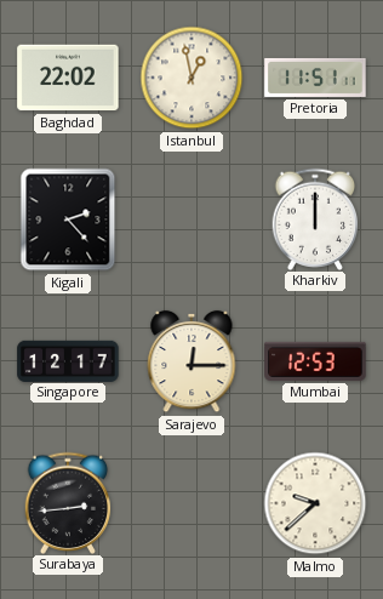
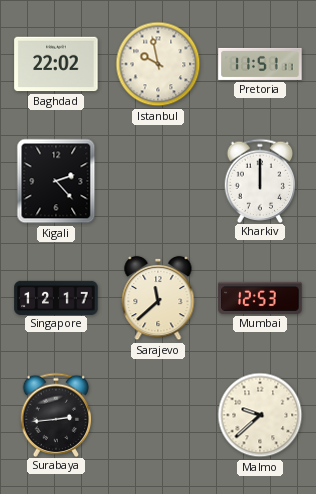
Istanbul: 12:58 -> 9:58
Sarajevo: 12:15 -> 11:38
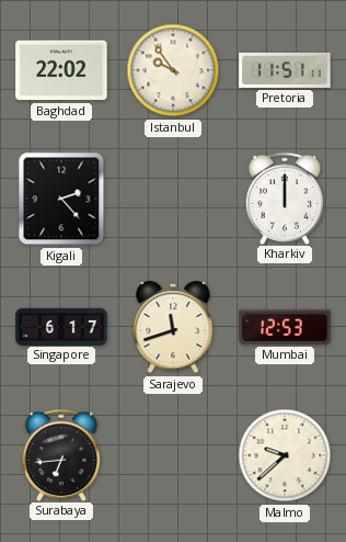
Istanbul: 9:58 -> 9:54
Singapore: 12:17 -> 6:17
Sarajevo: 11:38 -> 11:42
Surabaya: 2:44 -> 6:44
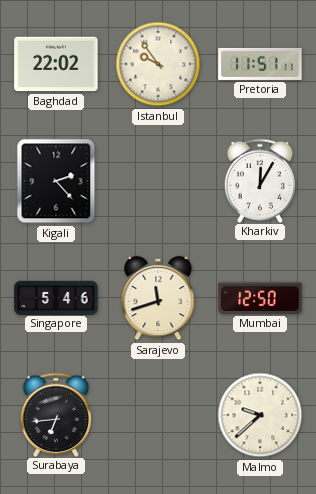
Kharkiv: 12:00 -> 12:05
Singapore: 6:17 -> 5:46
Mumbai: 12:53 -> 12:50
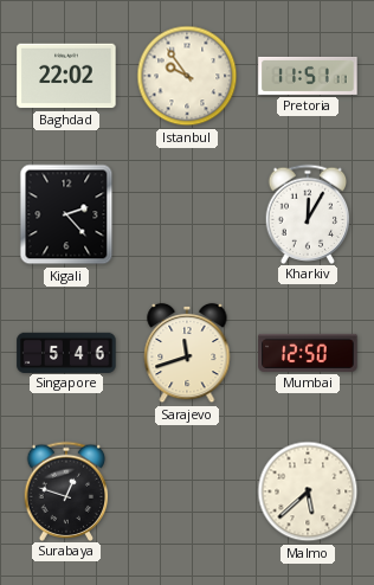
Surabaya: 6:44 -> 12:48
Malmo: 9:38 -> 5:38
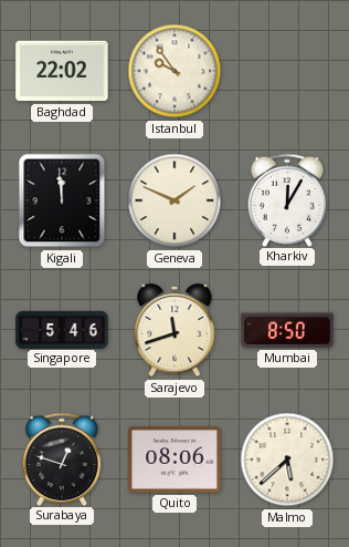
Pretoria: 11:51 -> none
Kigali: 2:23 -> 11:59
Geneva: none -> 1:49
Mumbai: 12:50 -> 8:50
Quito: none -> 08:06
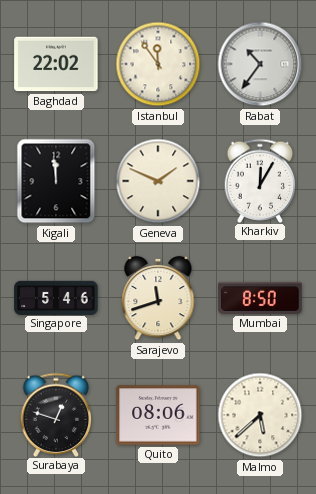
Istanbul: 9:54 -> 11:54
Rabat: none -> 10:36
